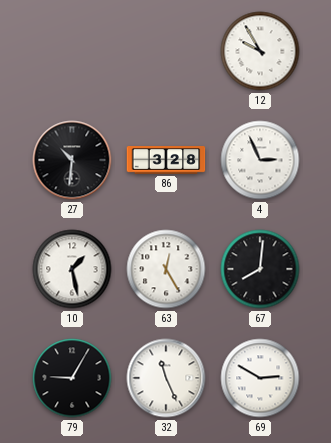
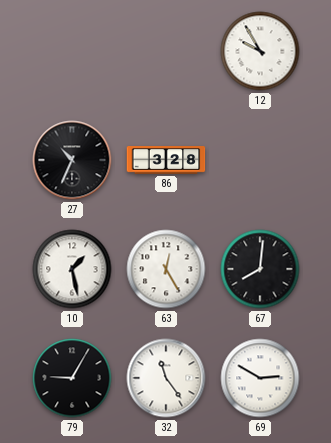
27: 10:31 -> 10:34
4: 2:56 -> none
32: 11:26 -> 11:24
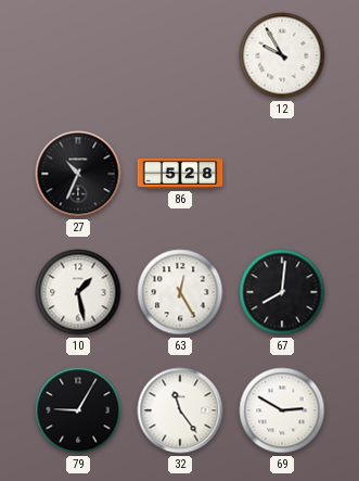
86: 3:28 -> 5:28
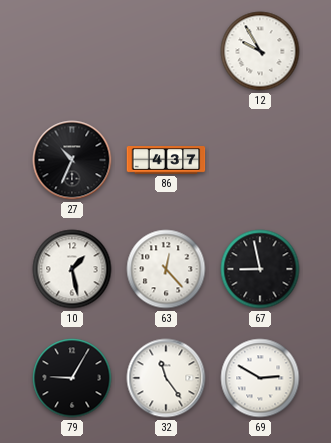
86: 5:28 -> 4:37
63: 12:25 -> 12:23
67: 8:01 -> 8:58
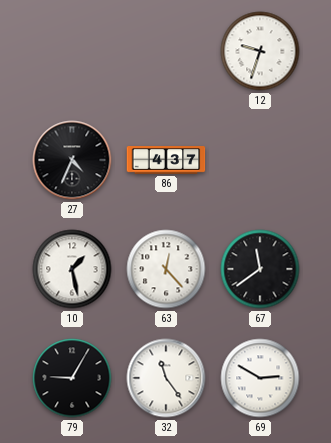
12: 9:55 -> 9:33
27: 10:34 -> 4:34
67: 8:58 -> 11:39
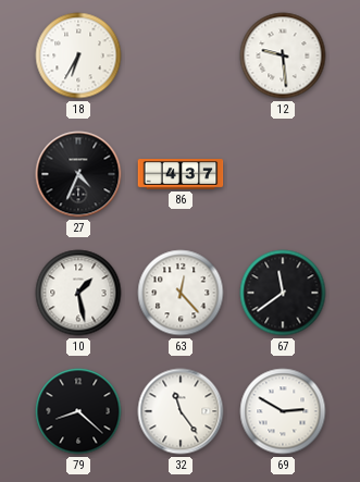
18: none -> 6:35
12: 9:33 -> 9:29
79: 9:05 -> 8:22
